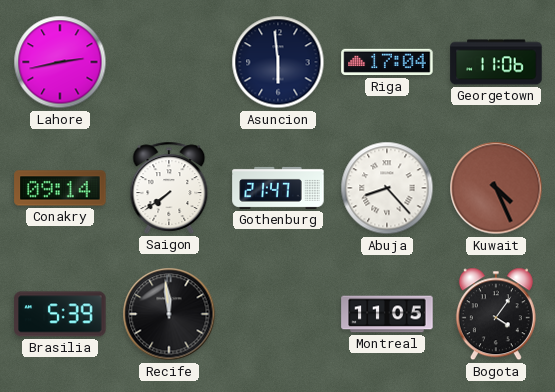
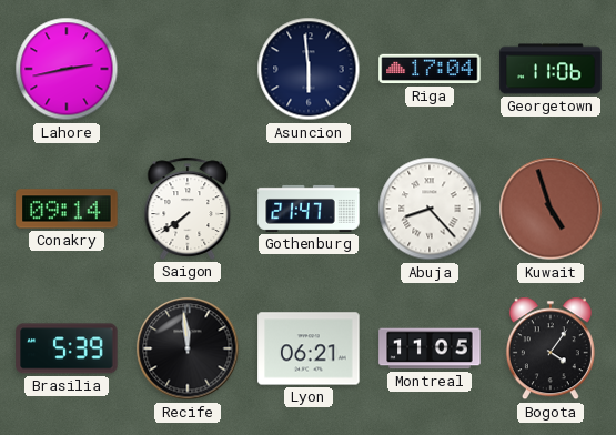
Kuwait: 4:26 -> 4:57
Lyon: none -> 06:21
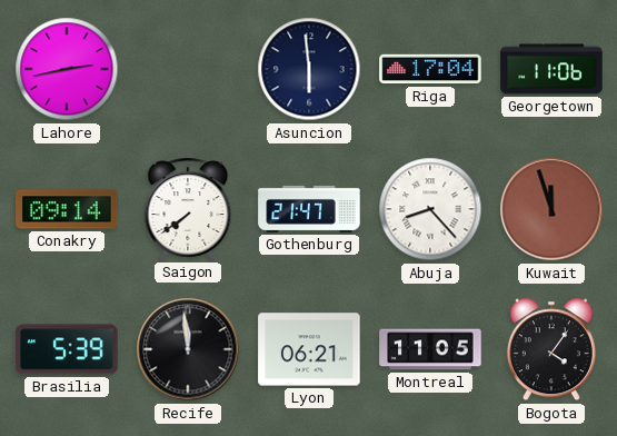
Kuwait: 4:57 -> 11:57
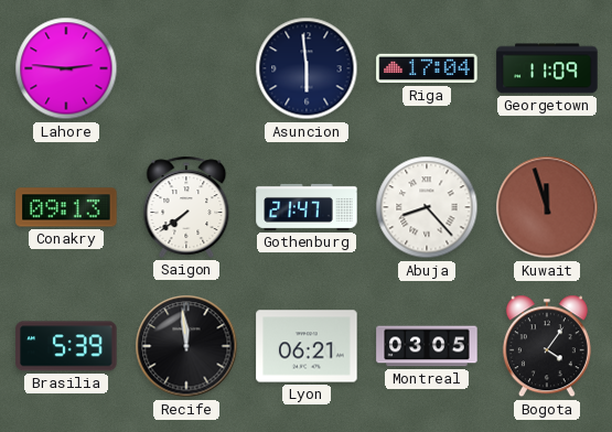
Lahore: 2:43 -> 2:46
Georgetown: 11:06 -> 11:09
Conakry: 09:14 -> 09:13
Montreal: 11:05 -> 03:05
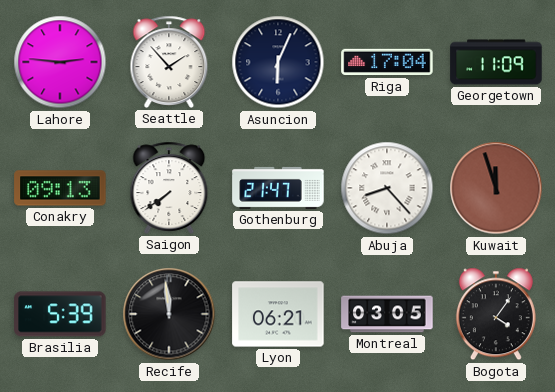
Seattle: none -> 1:53
Asuncion: 5:59 -> 6:04
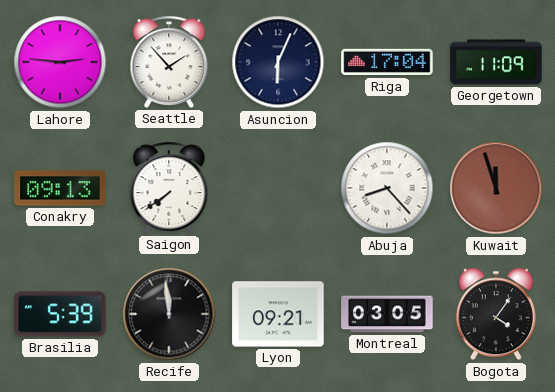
Gothenburg: 21:47 -> none
Lyon: 06:21 -> 09:21
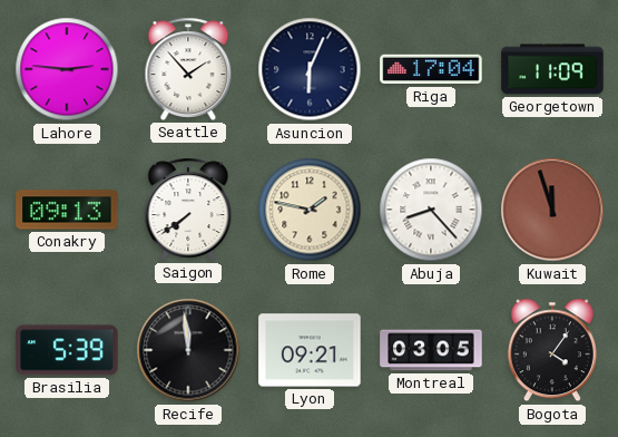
Rome: none -> 1:47
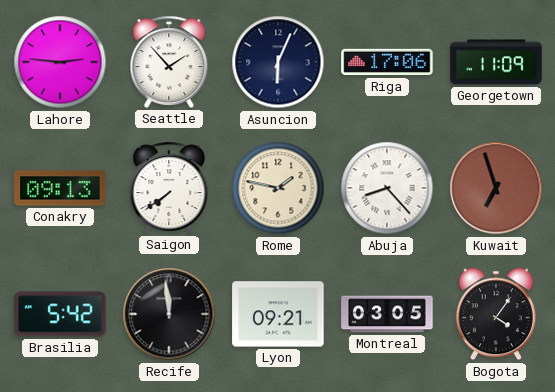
Riga: 17:04 -> 17:06
Kuwait: 11:57 -> 6:57
Brasilia: 5:39 -> 5:42
